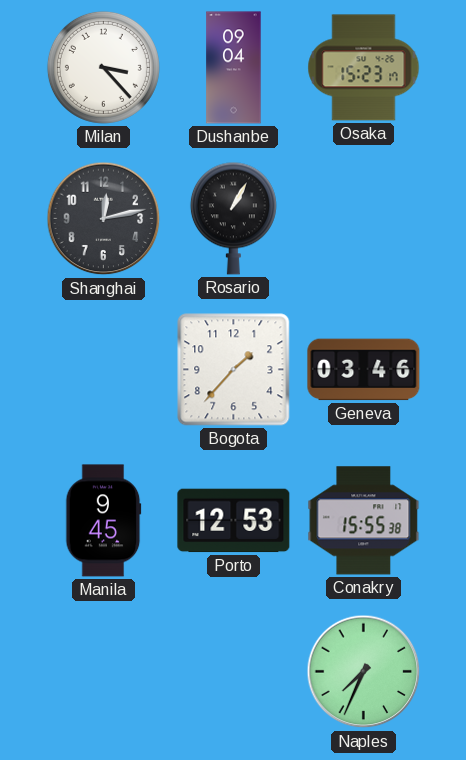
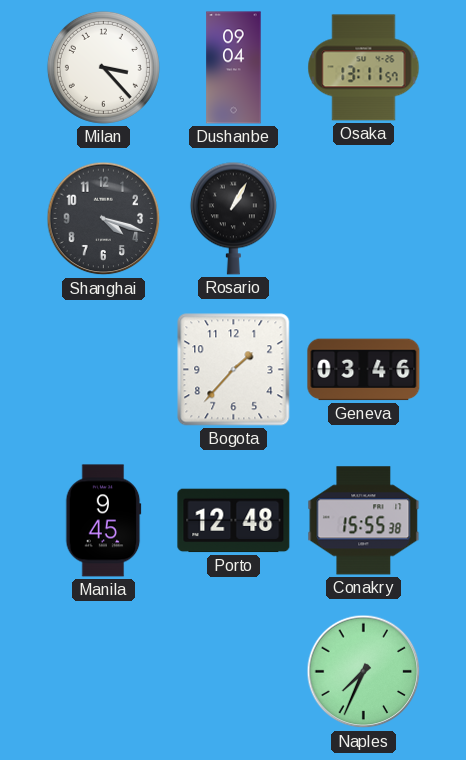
Osaka: 15:23 -> 13:11
Shanghai: 12:13 -> 4:18
Porto: 12:53 -> 12:48
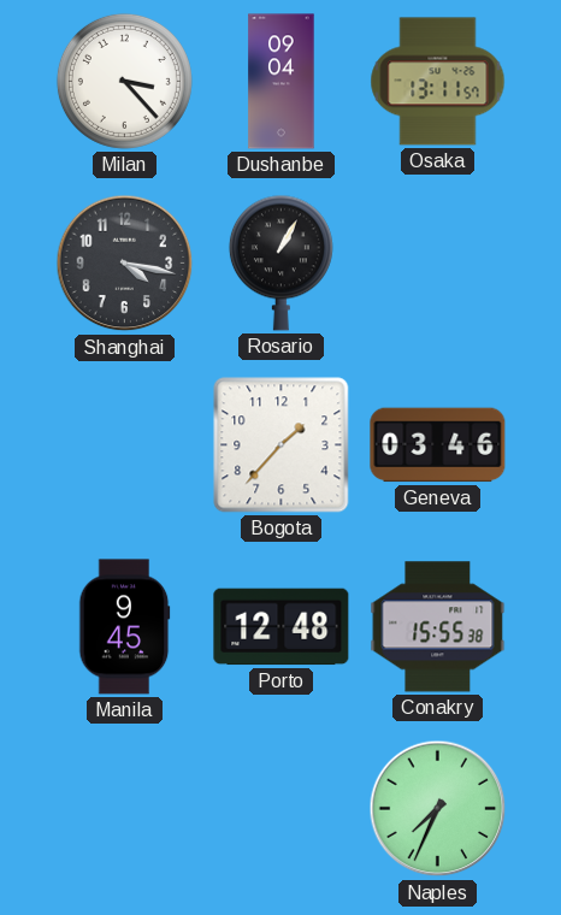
Shanghai: 4:18 -> 4:17
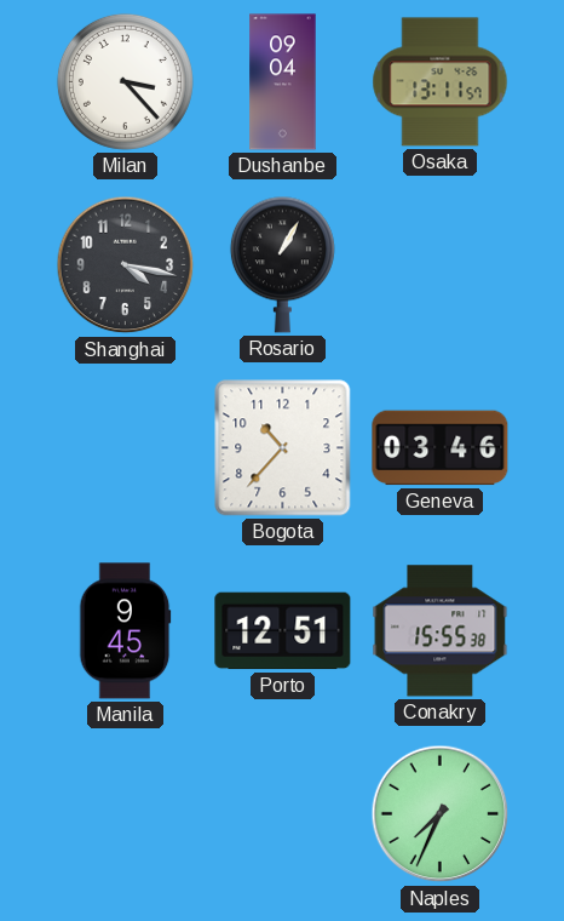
Bogota: 1:37 -> 10:37
Porto: 12:48 -> 12:51
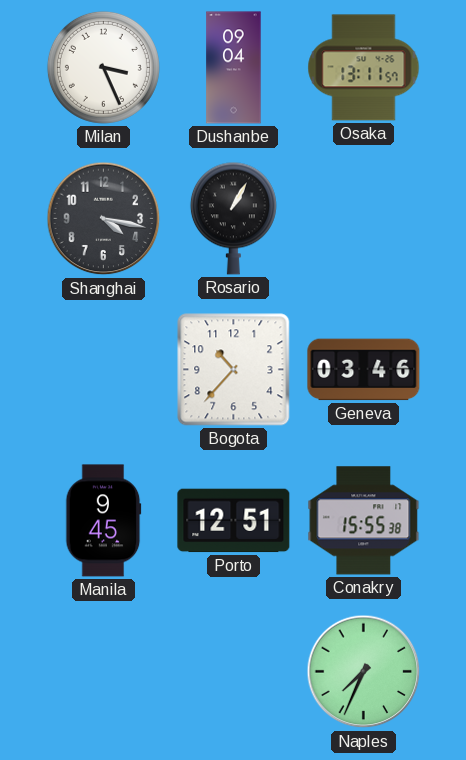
Milan: 3:23 -> 3:26
